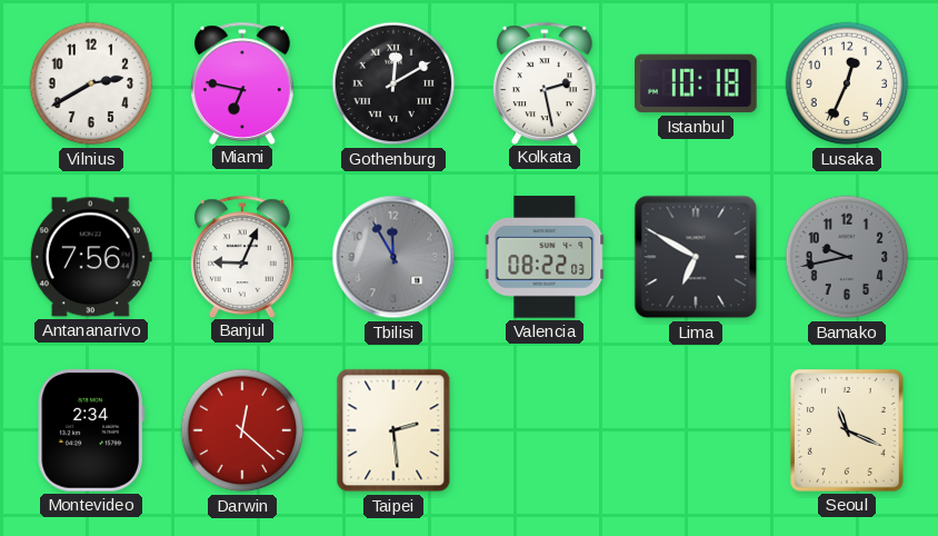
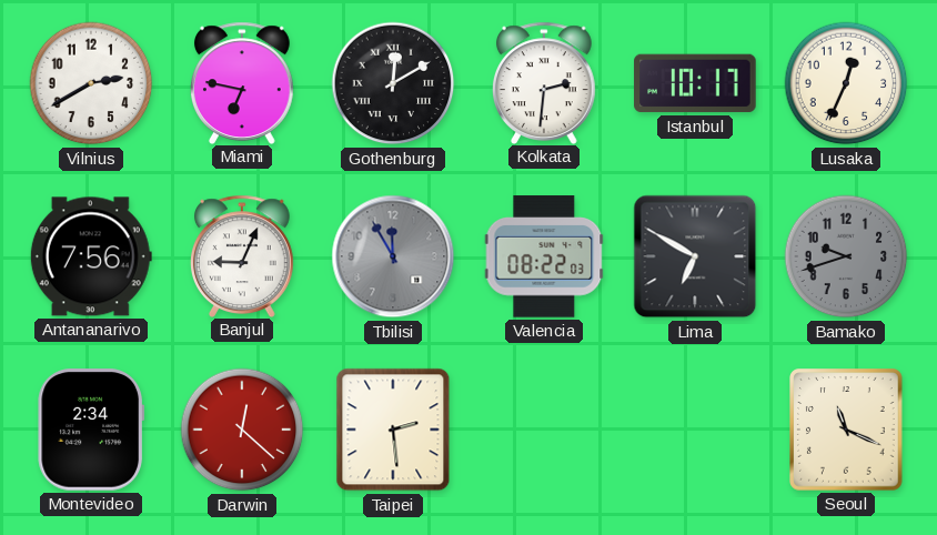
Kolkata: 2:28 -> 2:31
Istanbul: 10:18 -> 10:17
Bamako: 9:43 -> 9:42
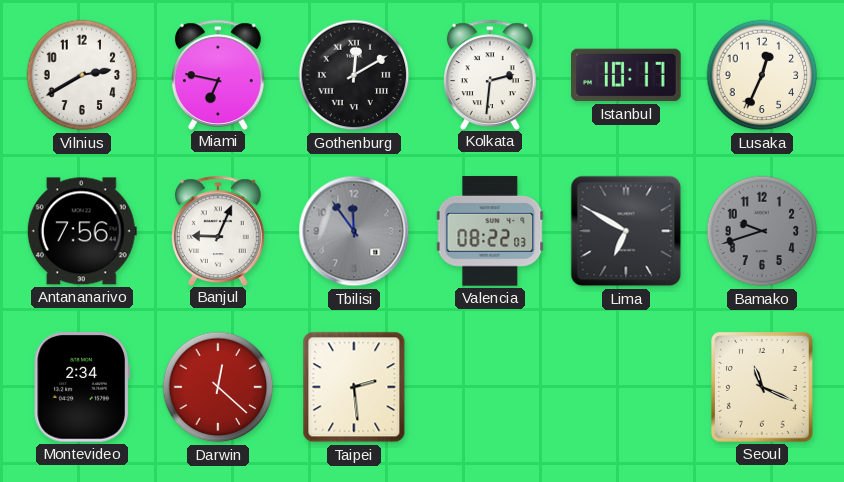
Tbilisi: 11:55 -> 11:54
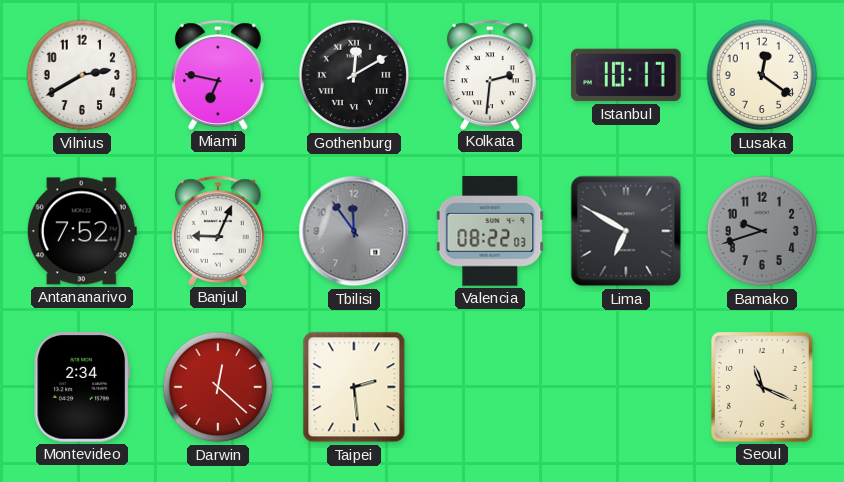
Lusaka: 12:34 -> 12:21
Antananarivo: 7:56 -> 7:52
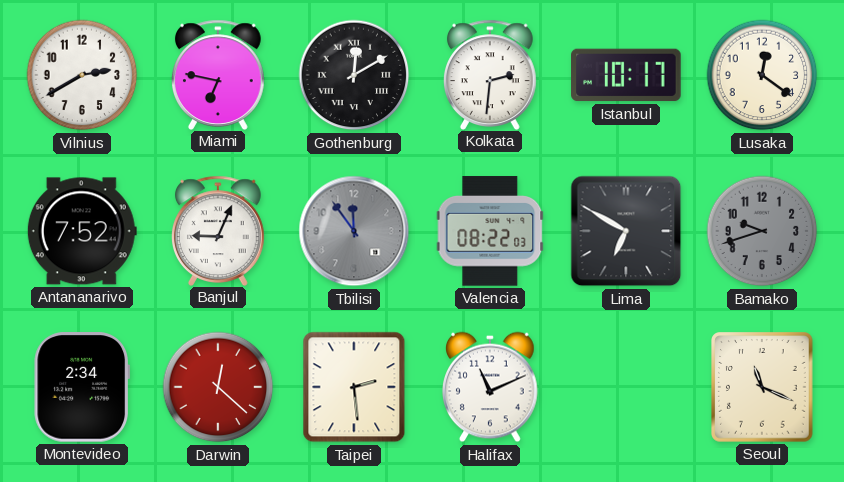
Halifax: none -> 11:11
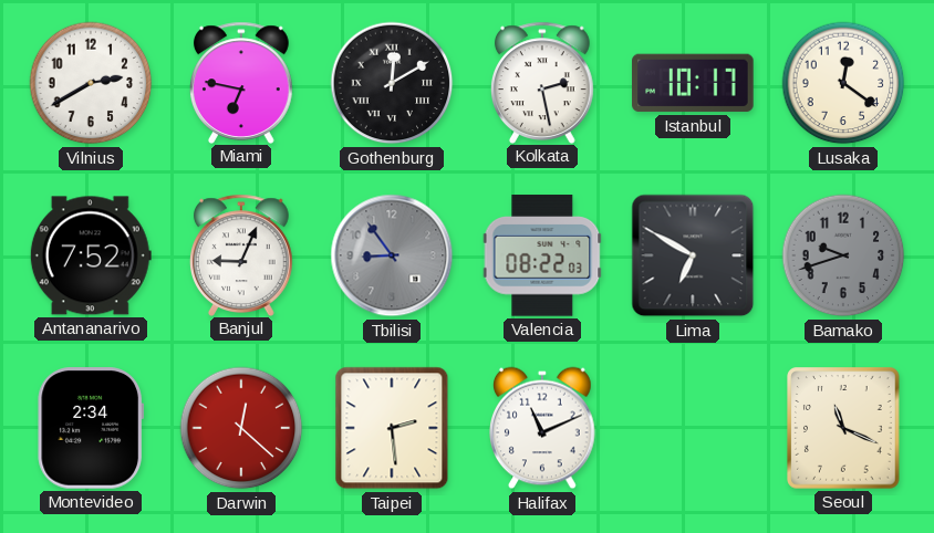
Kolkata: 2:31 -> 2:28
Tbilisi: 11:54 -> 8:54
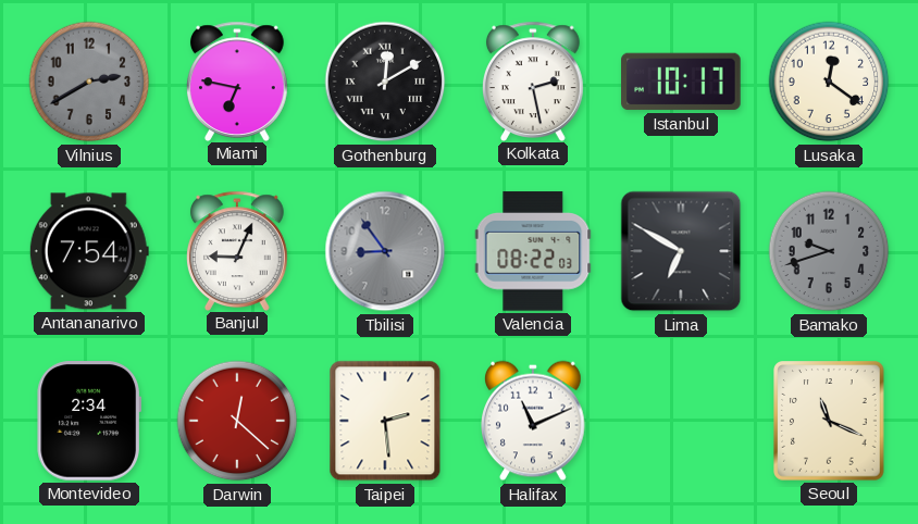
Vilnius dial: white -> grey
Antananarivo: 7:52 -> 7:54
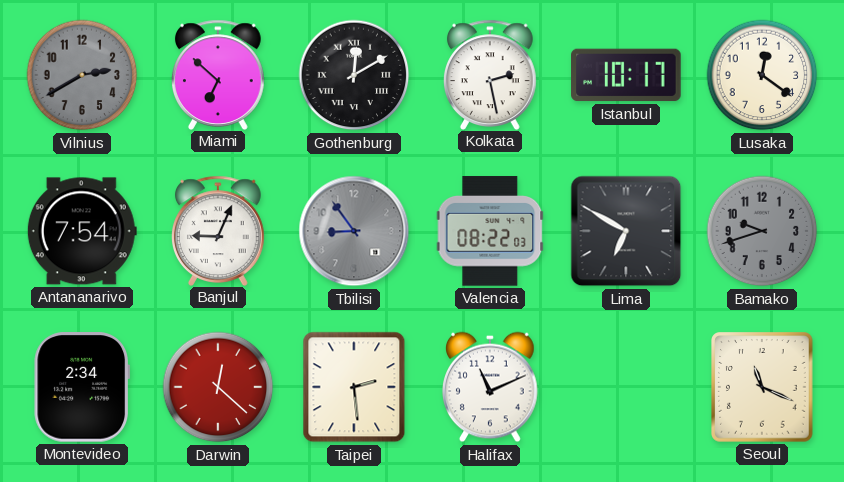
Miami: 6:47 -> 6:52
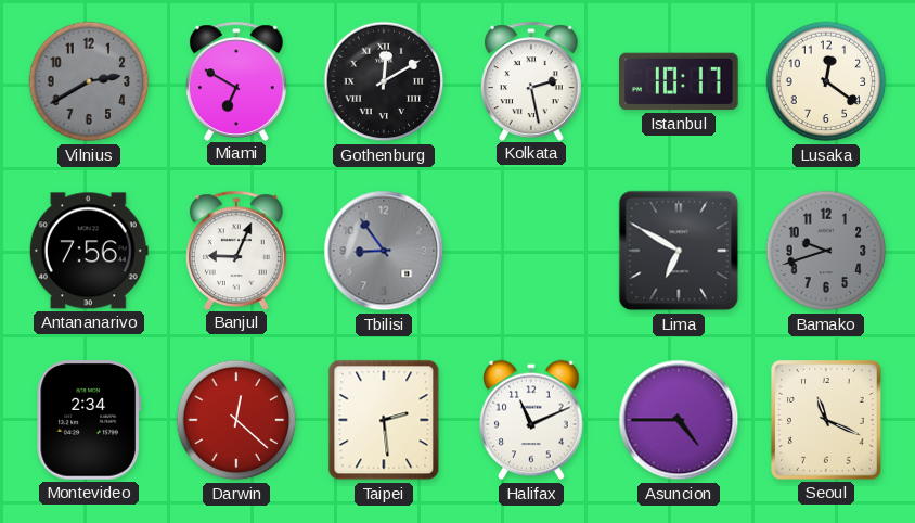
Miami: 6:52 -> 6:50
Antananarivo: 7:54 -> 7:56
Valencia: 08:22 -> none
Asuncion: none -> 4:45
